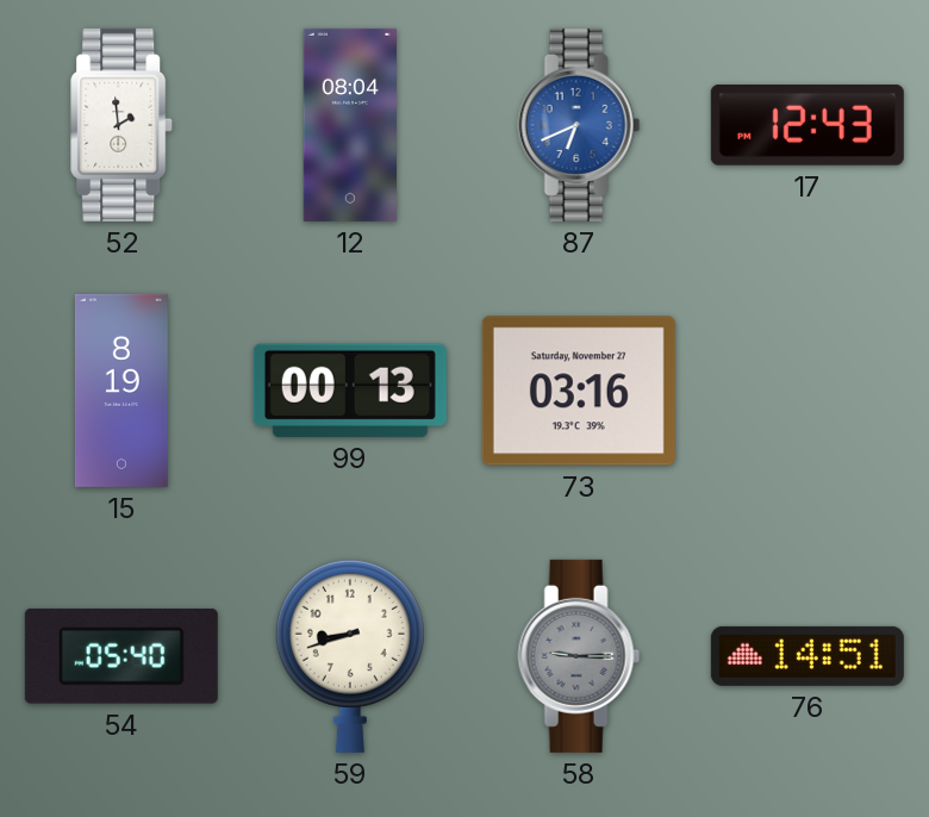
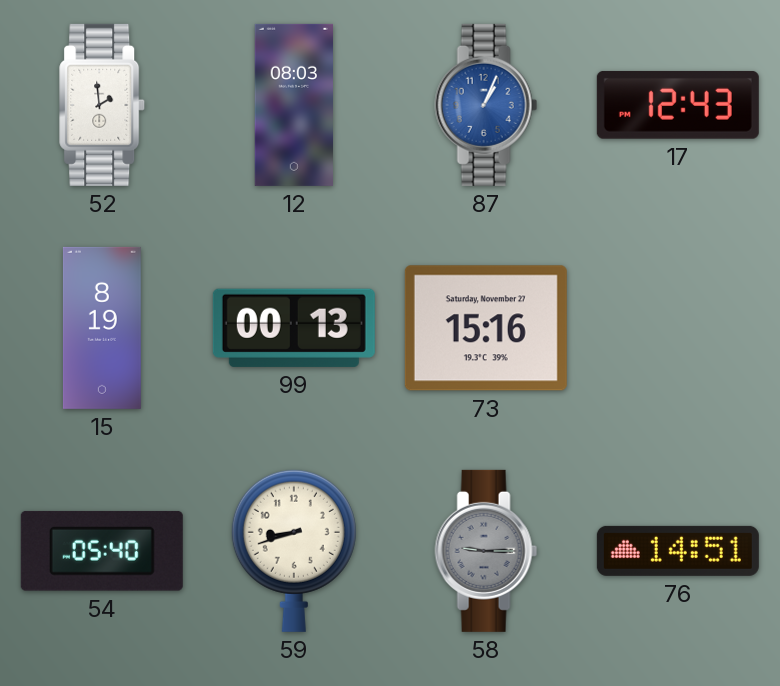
12: 08:04 -> 08:03
87: 6:41 -> 1:04
73: 03:16 -> 15:16
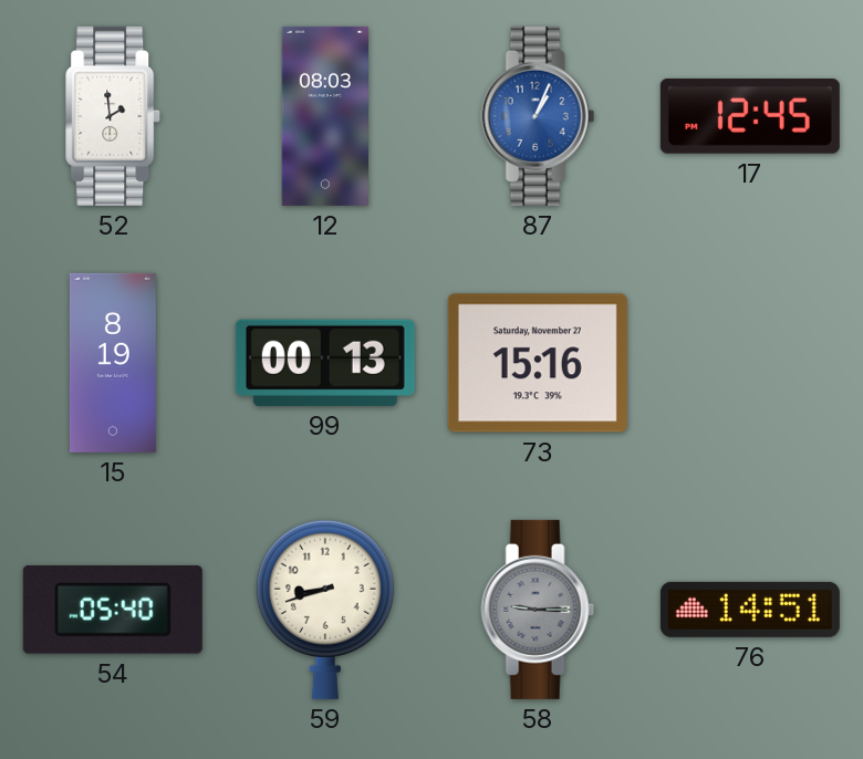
17: 12:43 -> 12:45
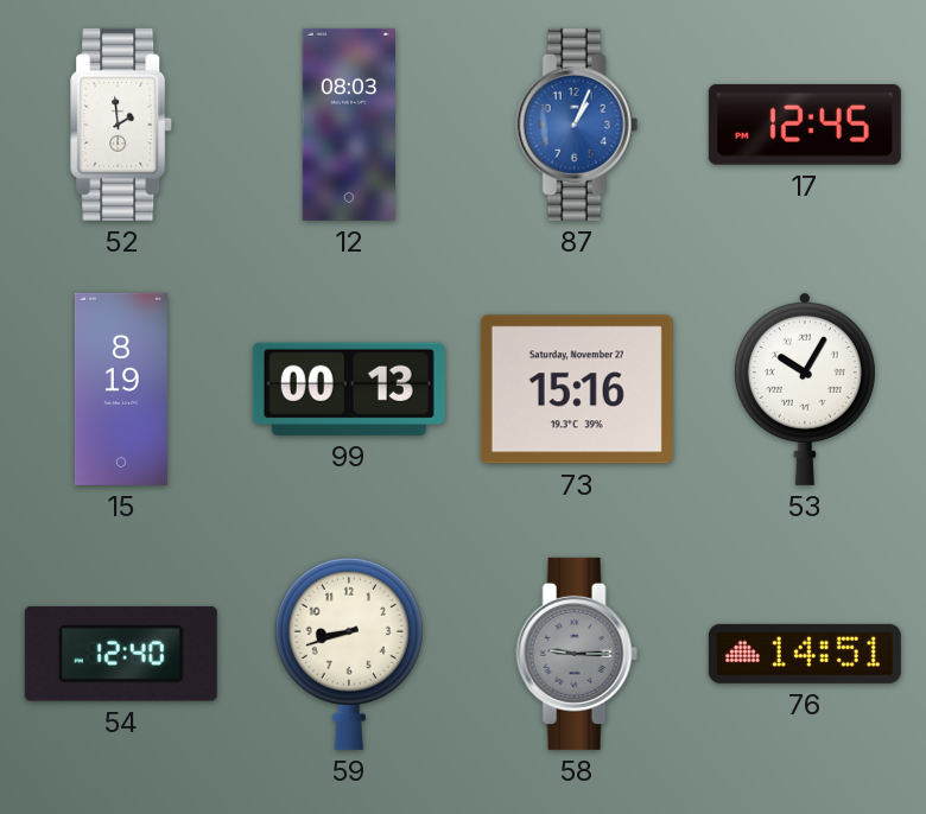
53: none -> 10:05
54: 05:40 -> 12:40
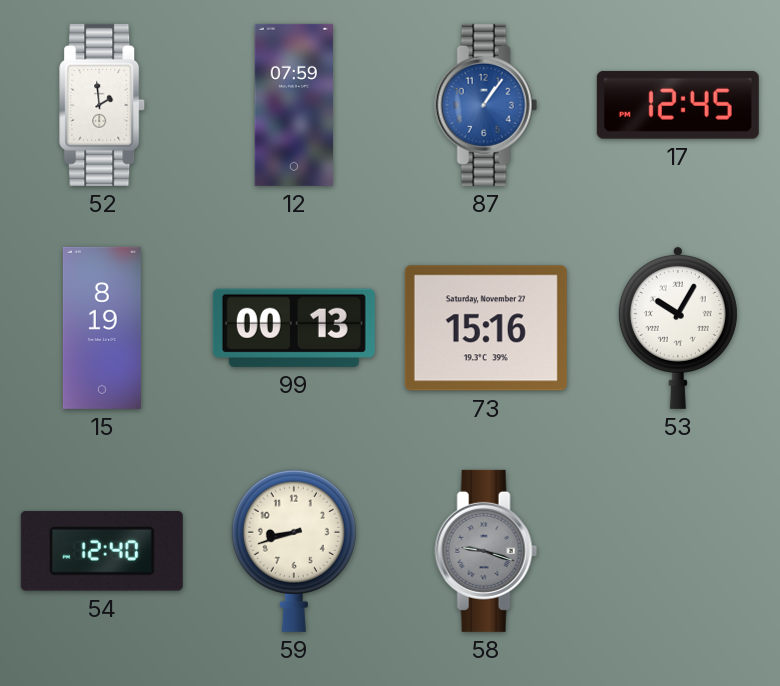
12: 08:03 -> 07:59
87: 1:04 -> 1:06
58: 9:15 -> 9:18
76: 14:51 -> none
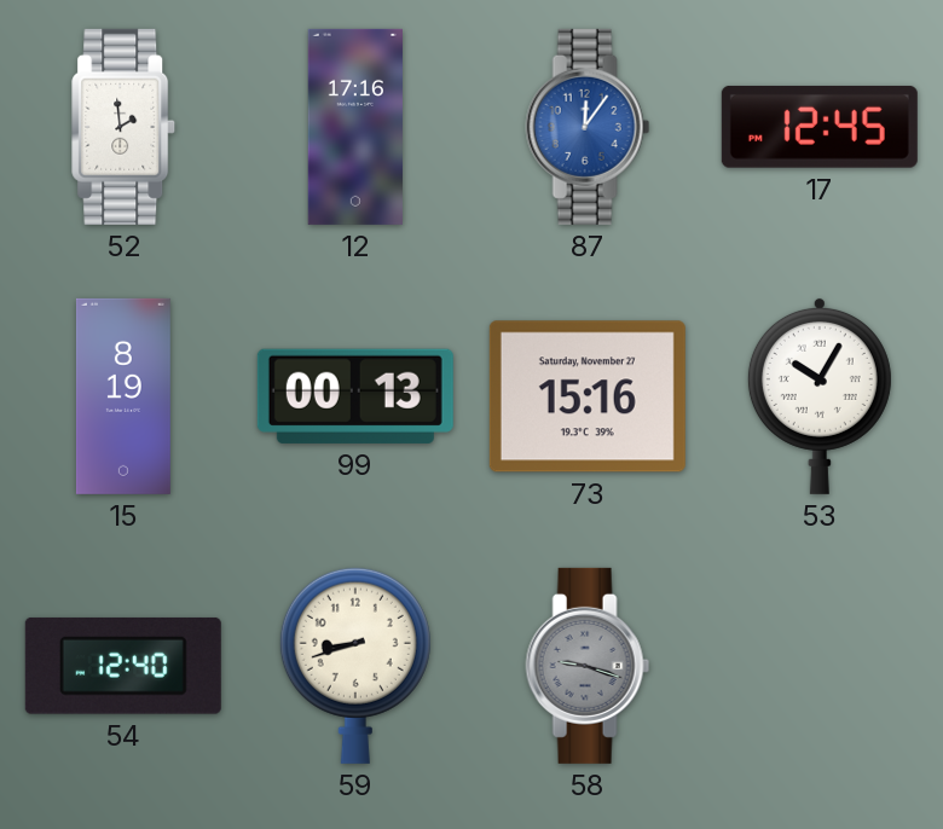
12: 07:59 -> 17:16
87: 1:06 -> 12:06
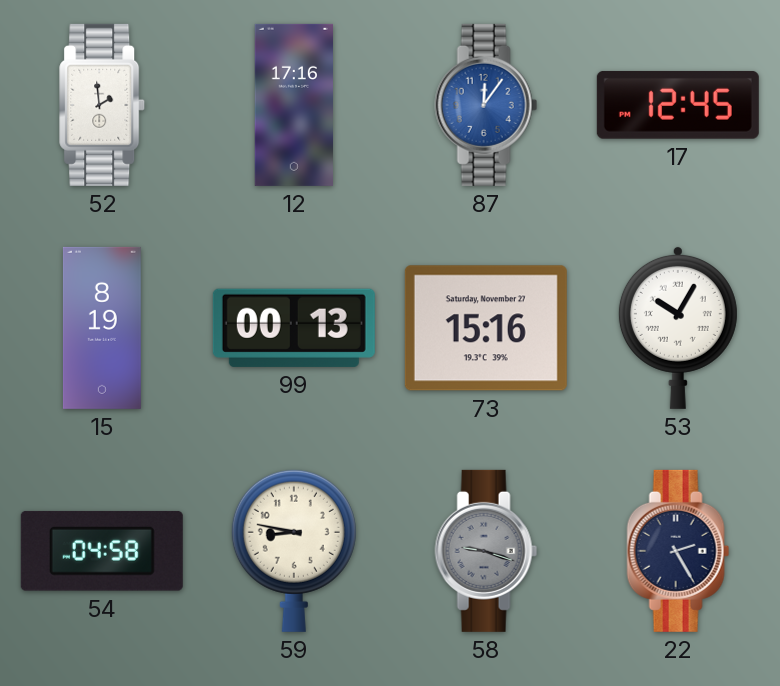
54: 12:40 -> 04:58
59: 8:42 -> 8:47
22: none -> 2:25
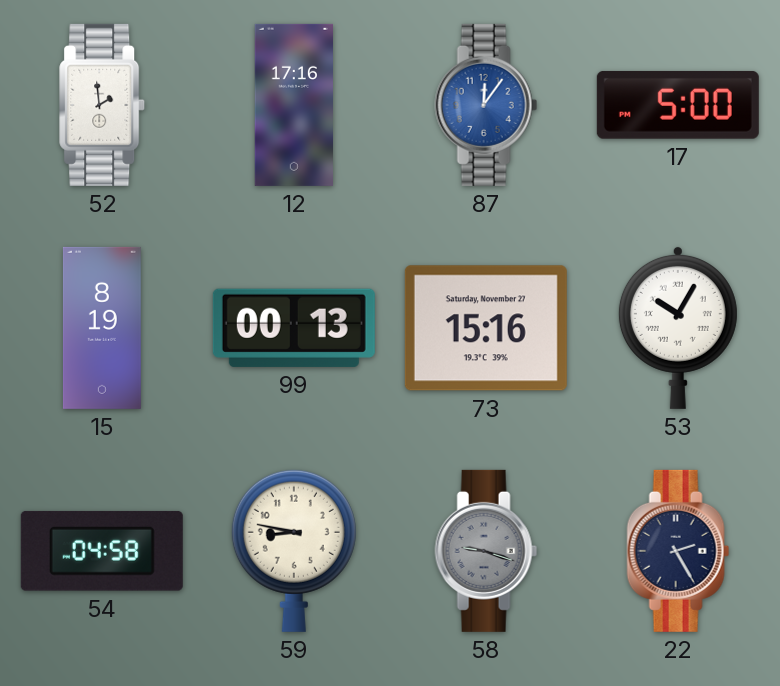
17: 12:45 -> 5:00
